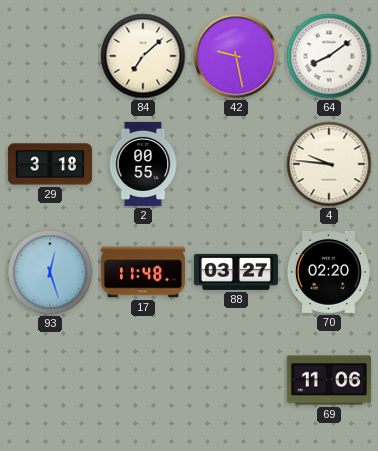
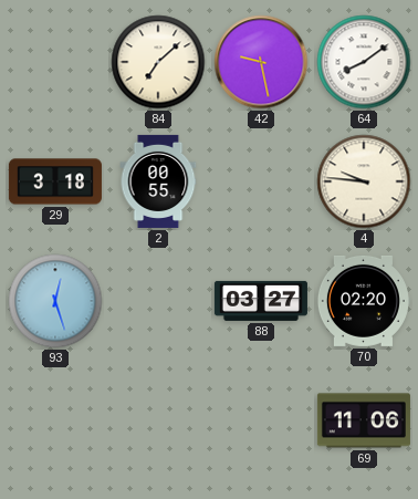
17: 11:48 -> none
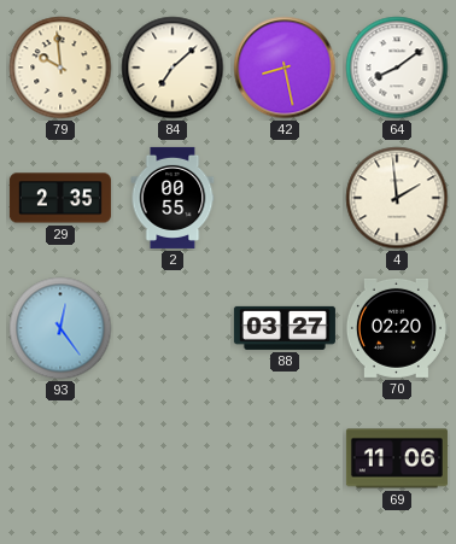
79: none -> 9:59
42: 9:28 -> 8:28
29: 3:18 -> 2:35
4: 9:46 -> 1:59
93: 12:27 -> 12:24
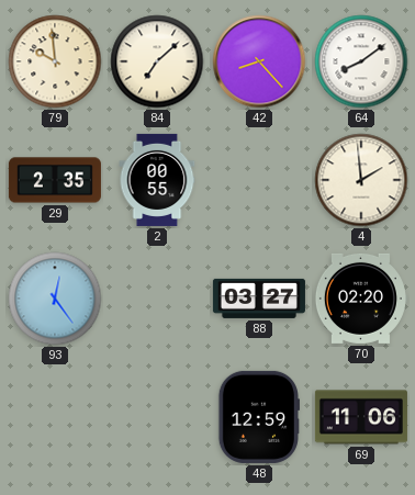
42: 8:28 -> 8:23
48: none -> 12:59
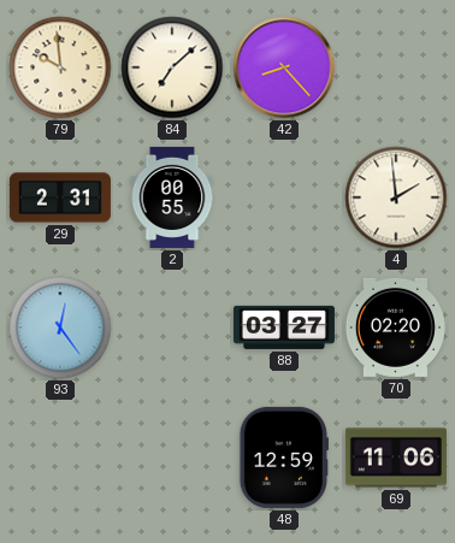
64: 8:09 -> none
29: 2:35 -> 2:31
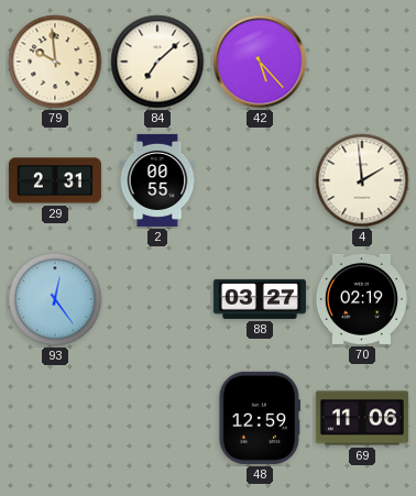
42: 8:23 -> 5:23
70: 02:20 -> 02:19
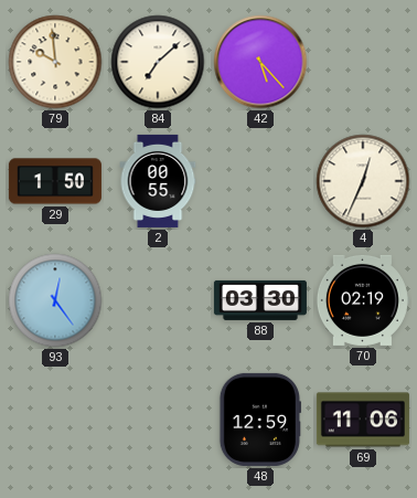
29: 2:31 -> 1:50
4: 1:59 -> 12:34
88: 03:27 -> 03:30
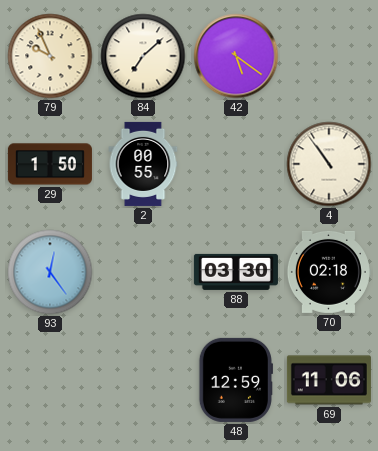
79: 9:59 -> 9:56
42: 5:23 -> 5:21
4: 12:34 -> 10:54
70: 02:19 -> 02:18
